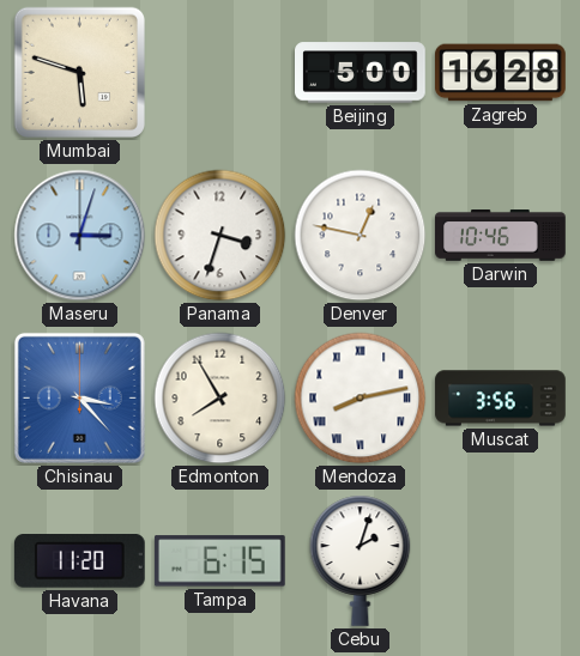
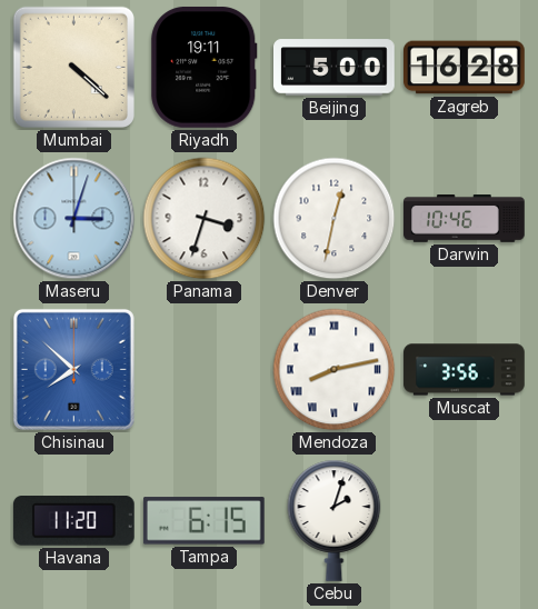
Mumbai: 5:48 -> 4:22
Riyadh: none -> 19:11
Denver: 12:47 -> 12:32
Chisinau: 3:23 -> 7:52
Edmonton: 7:55 -> none
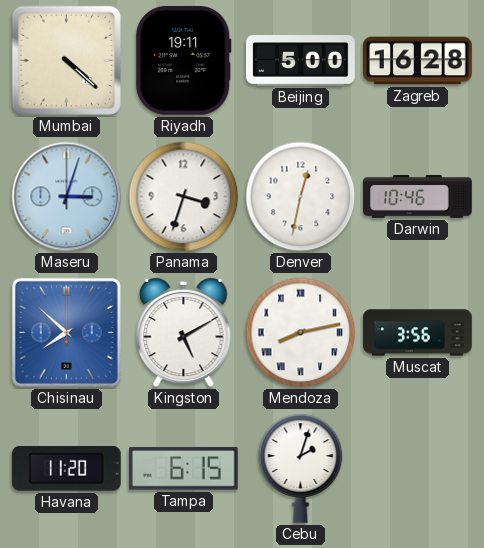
Kingston: none -> 5:10
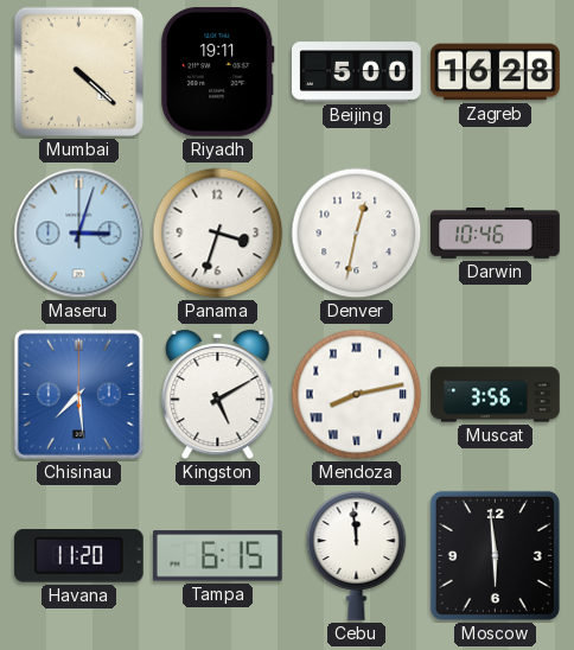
Chisinau: 7:52 -> 7:29
Cebu: 2:03 -> 11:59
Moscow: none -> 5:59
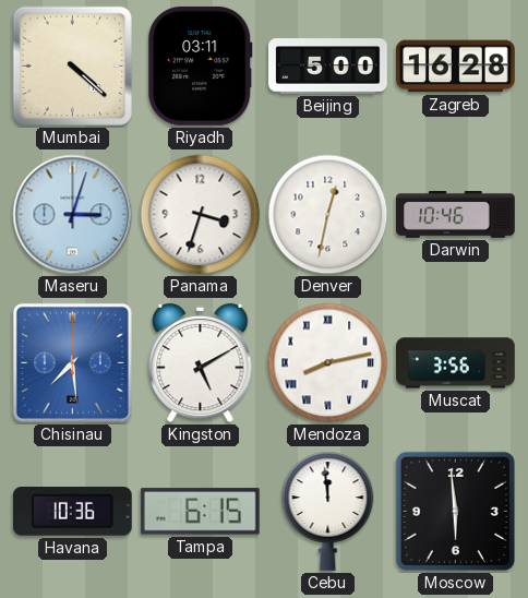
Riyadh: 19:11 -> 03:11
Havana: 11:20 -> 10:36
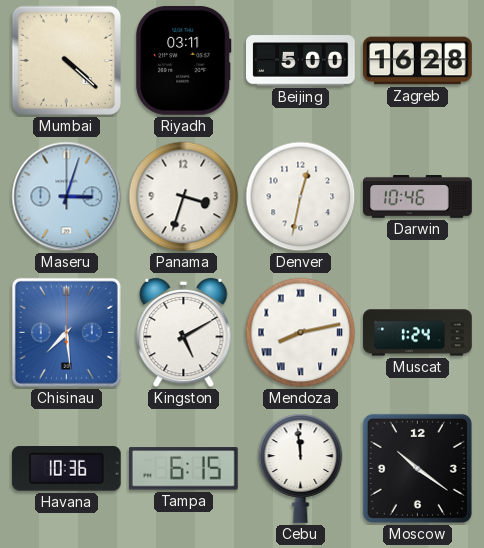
Muscat: 3:56 -> 1:24
Moscow: 5:59 -> 10:21
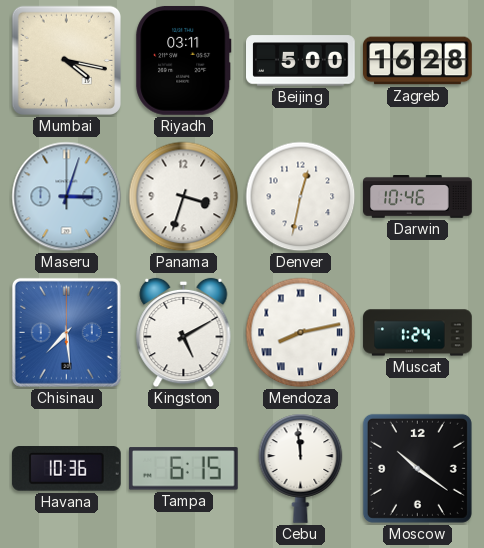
Mumbai: 4:22 -> 4:17
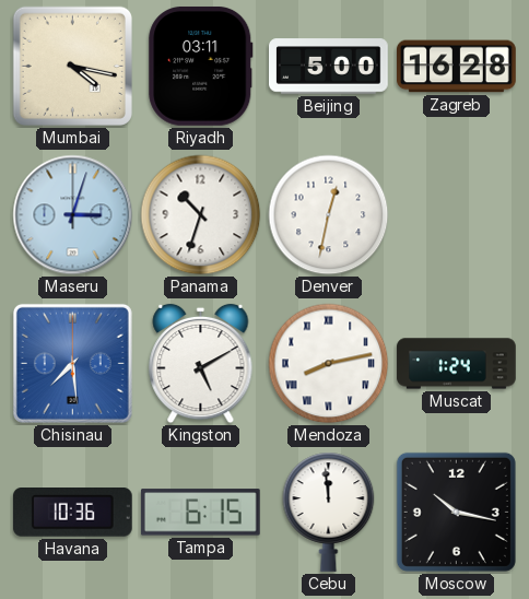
Panama: 3:33 -> 10:33
Darwin: 10:46 -> none
Moscow: 10:21 -> 10:17
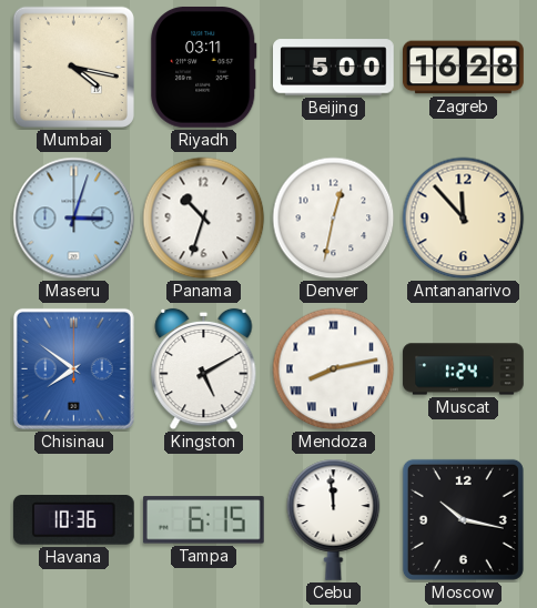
Antananarivo: none -> 11:53
Chisinau: 7:29 -> 7:51
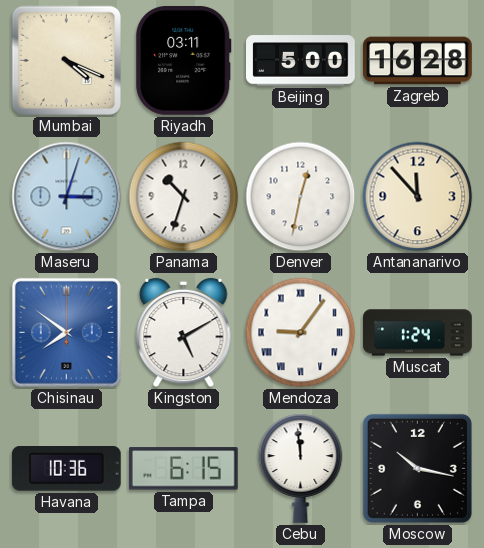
Mumbai: 4:17 -> 4:19
Mendoza: 8:13 -> 9:06
